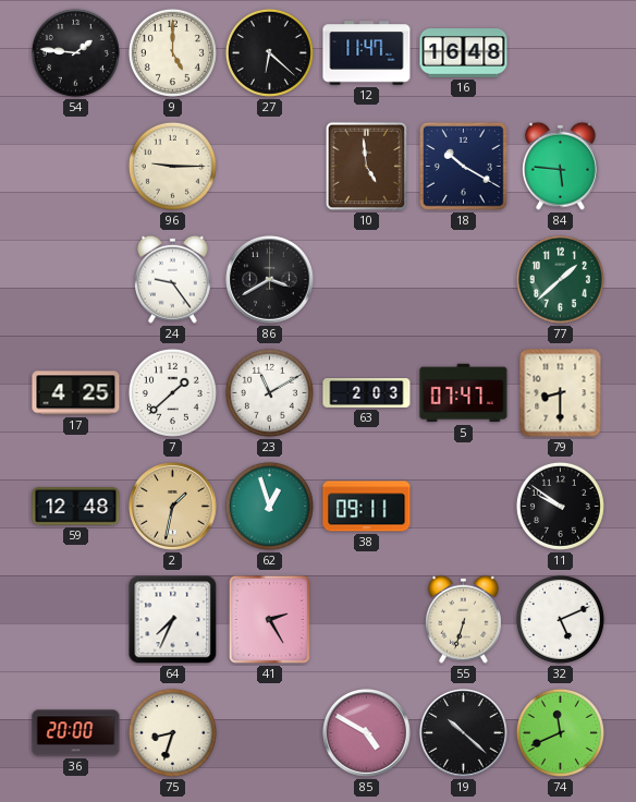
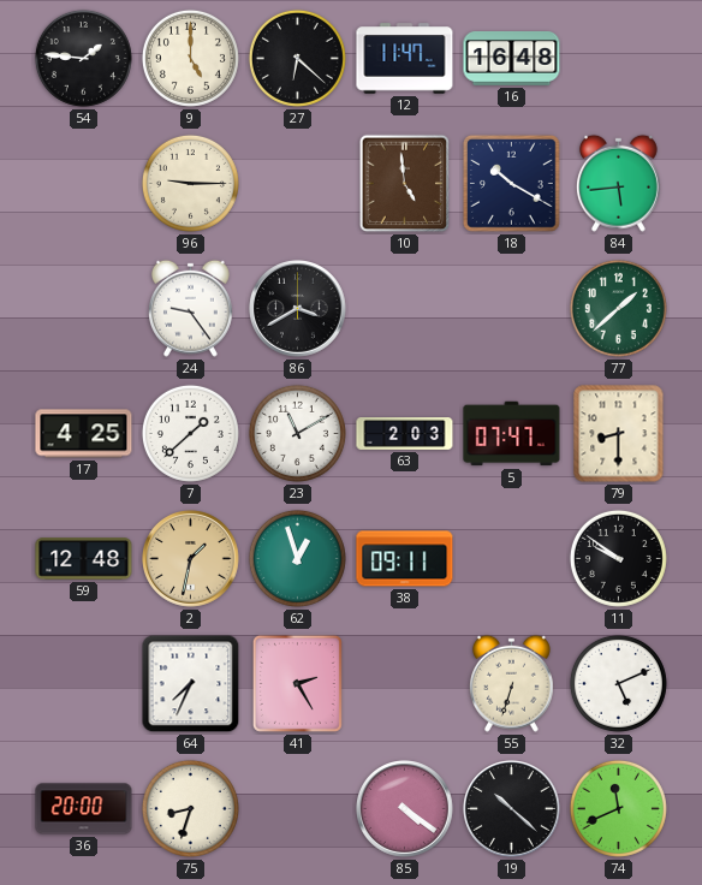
84: 5:46 -> 5:44
85: 4:50 -> 4:21
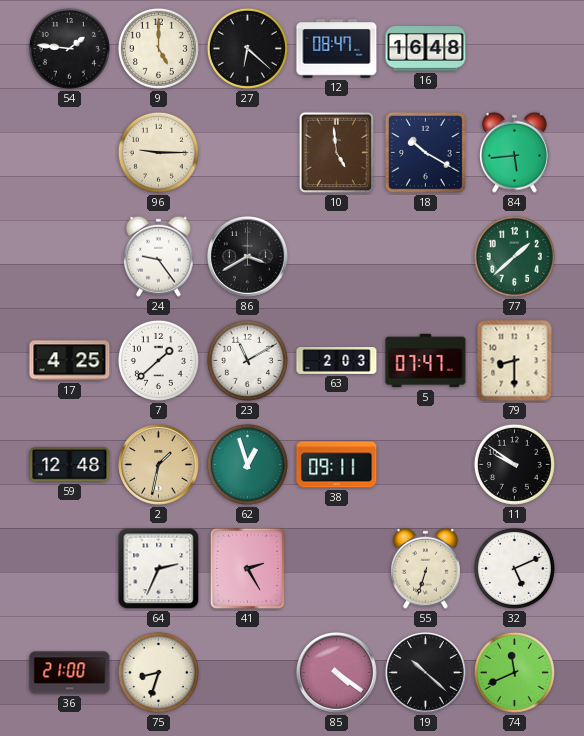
12: 11:47 -> 08:47
64: 7:34 -> 2:34
36: 20:00 -> 21:00
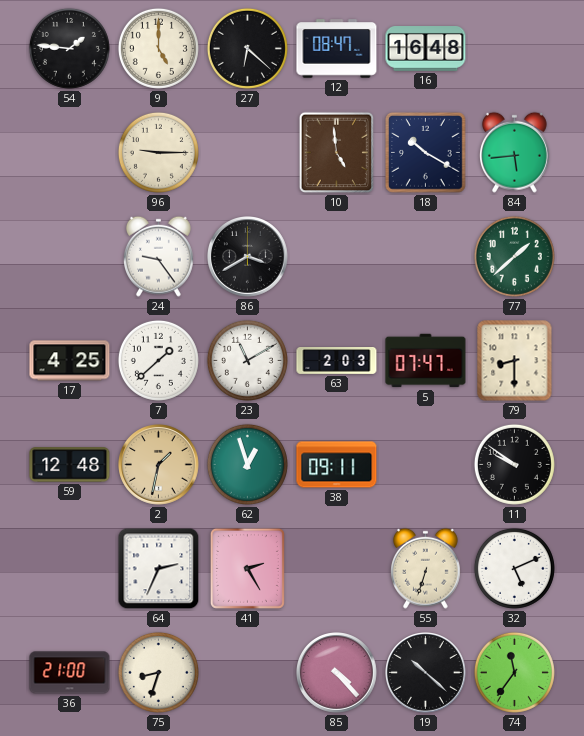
85: 4:21 -> 4:23
74: 11:41 -> 11:36
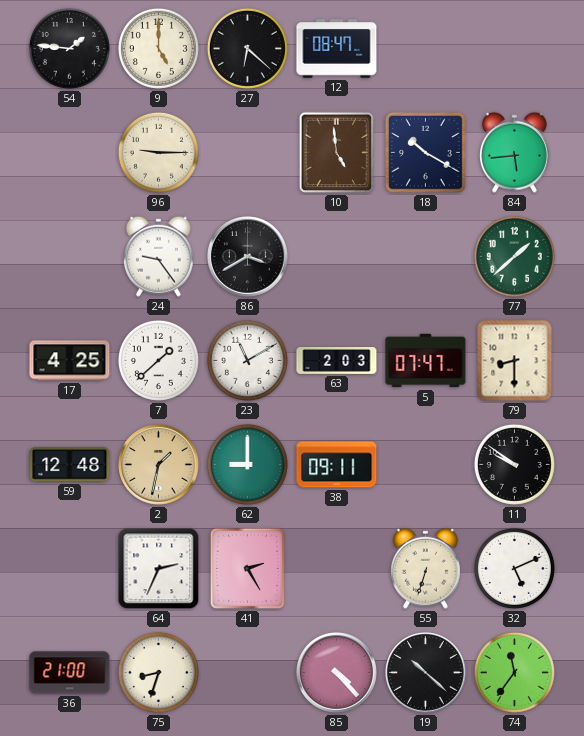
16: 16:48 -> none
62: 12:57 -> 9:00
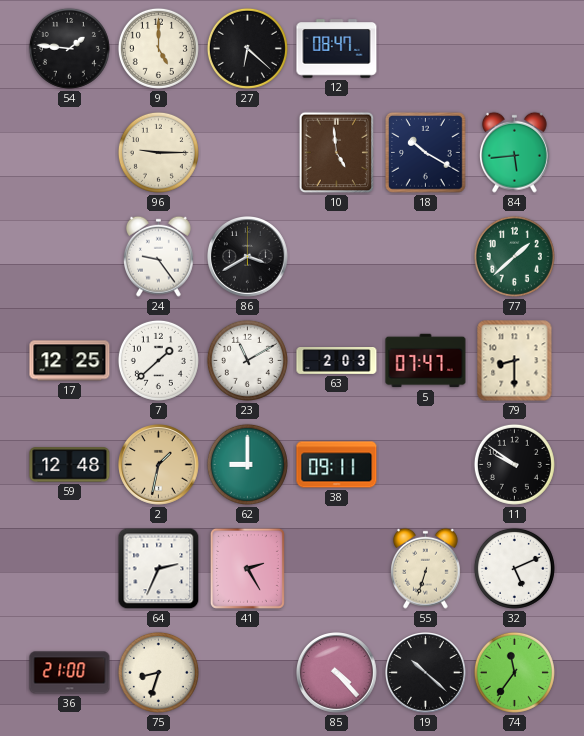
17: 4:25 -> 12:25
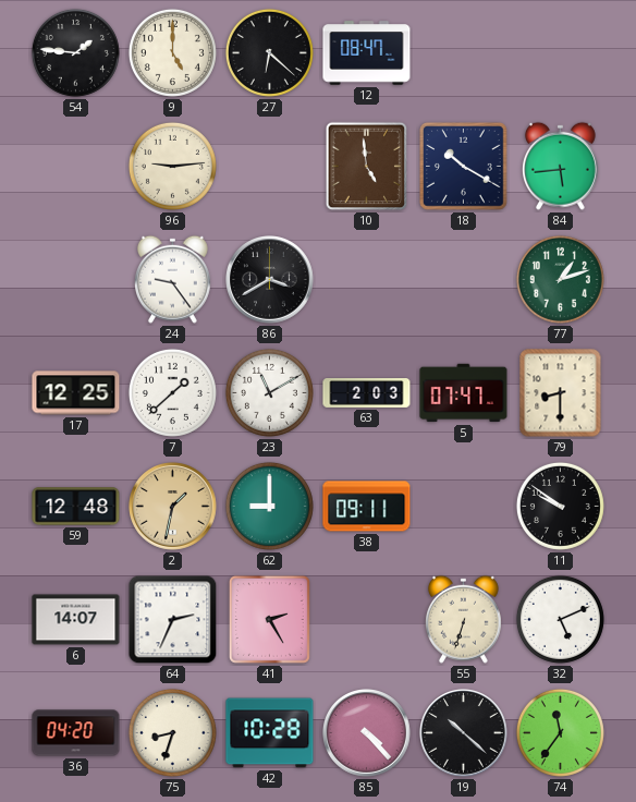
96: 9:15 -> 9:14
77: 1:38 -> 1:12
6: none -> 14:07
36: 21:00 -> 04:20
42: none -> 10:28
